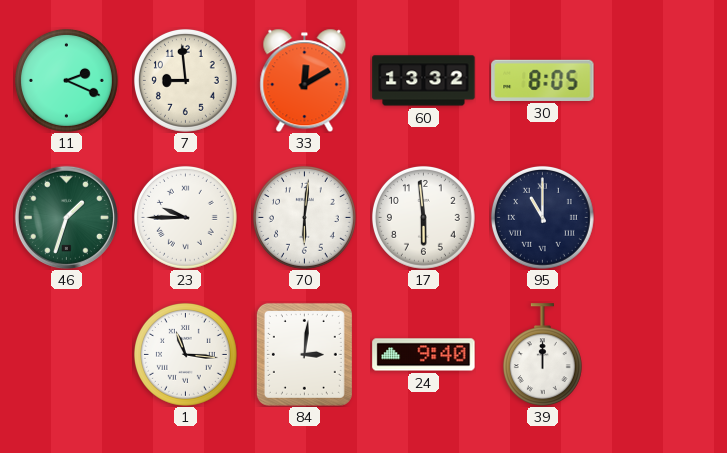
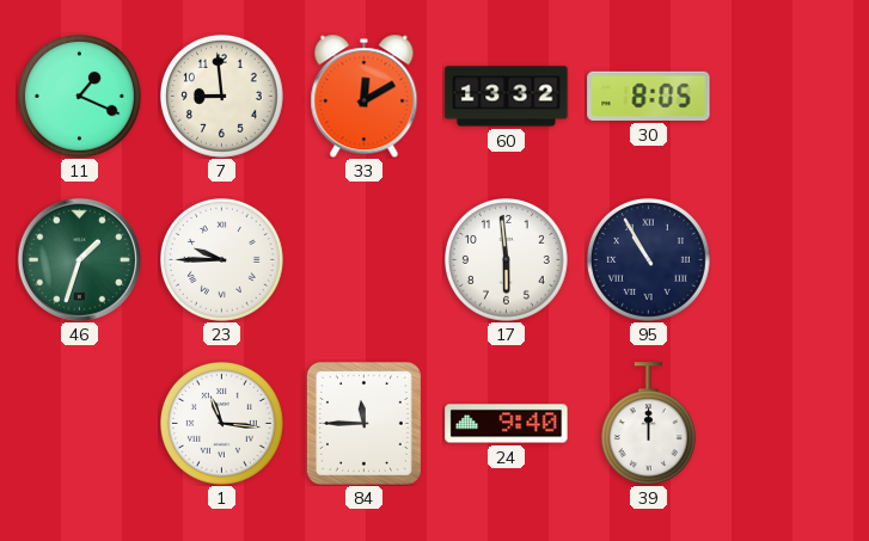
11: 2:19 -> 1:19
70: 6:01 -> none
95: 11:00 -> 10:55
84: 3:01 -> 11:45
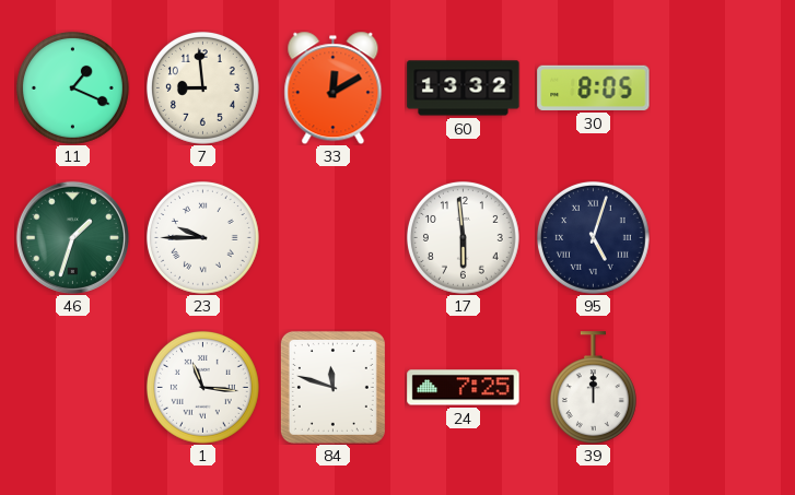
95: 10:55 -> 5:03
84: 11:45 -> 11:48
24: 9:40 -> 7:25
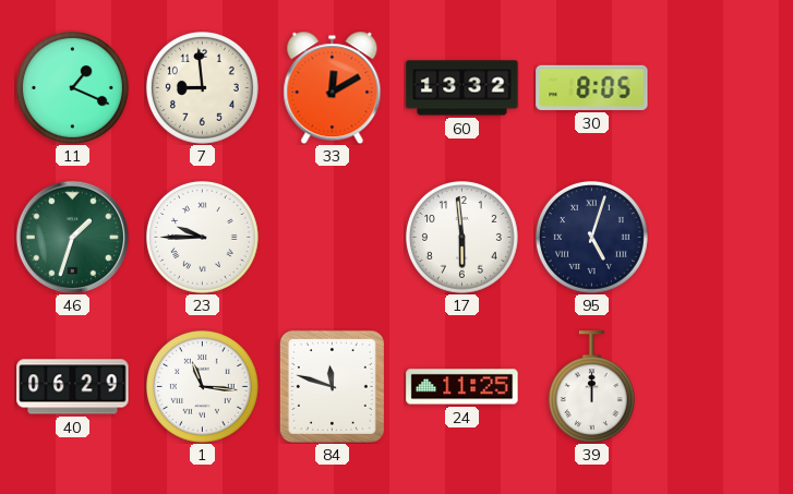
40: none -> 06:29
24: 7:25 -> 11:25
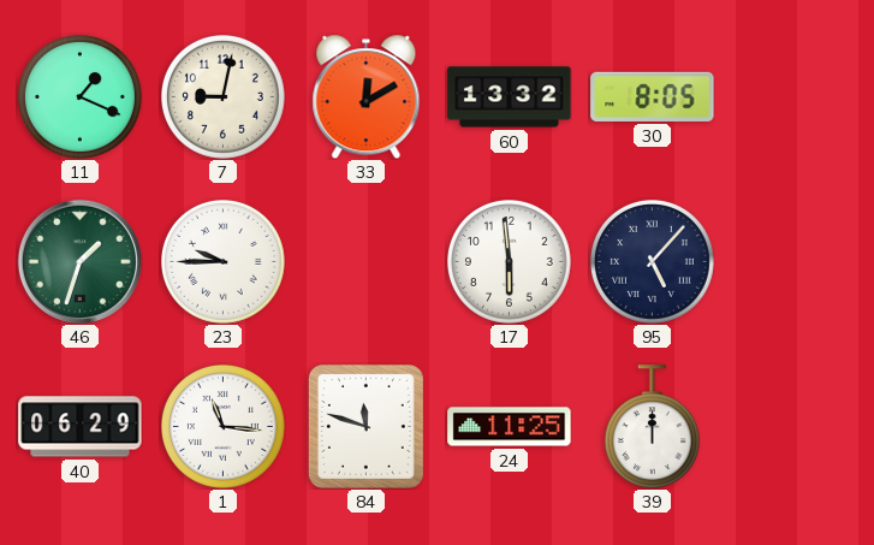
7: 8:59 -> 9:02
95: 5:03 -> 5:07
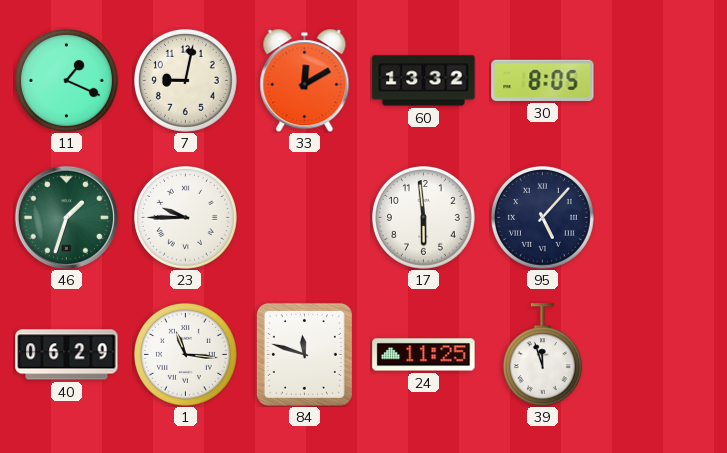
39: 12:00 -> 11:57
